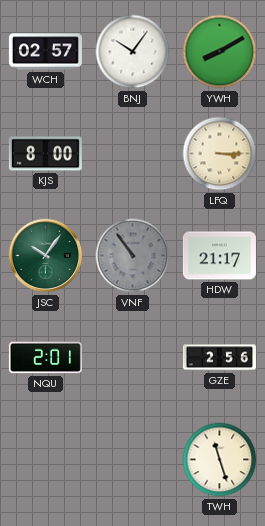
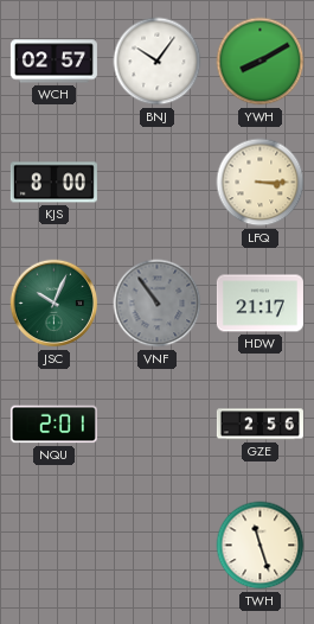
JSC: 10:06 -> 10:04
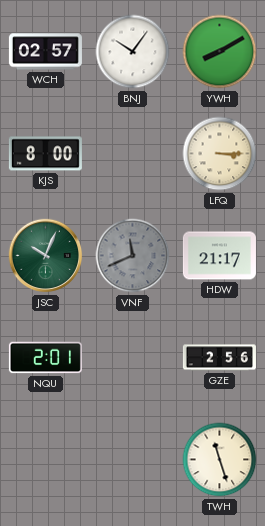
VNF: 10:54 -> 11:41
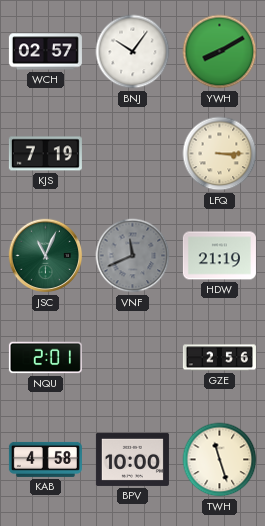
KJS: 8:00 -> 7:19
JSC: 10:04 -> 11:04
HDW: 21:17 -> 21:19
KAB: none -> 4:58
BPV: none -> 10:00
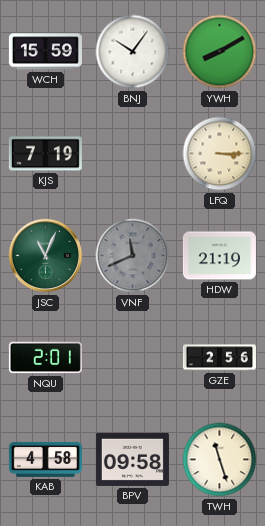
WCH: 02:57 -> 15:59
BPV: 10:00 -> 09:58
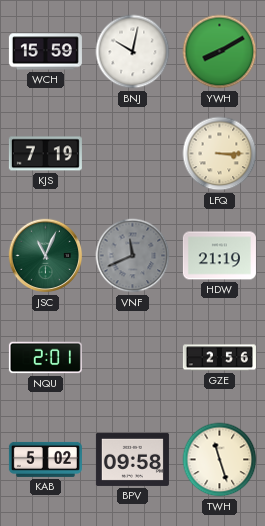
BNJ: 10:06 -> 10:02
KAB: 4:58 -> 5:02
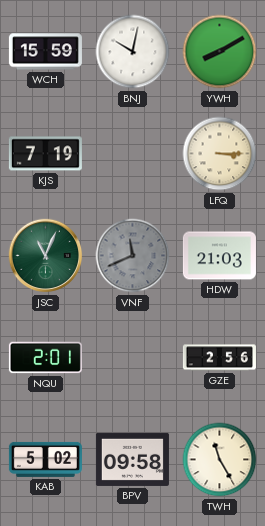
HDW: 21:19 -> 21:03
TWH: 11:27 -> 11:25
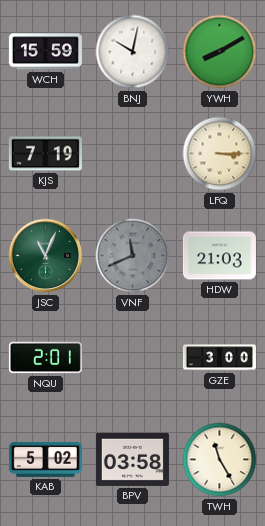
GZE: 2:56 -> 3:00
BPV: 09:58 -> 03:58
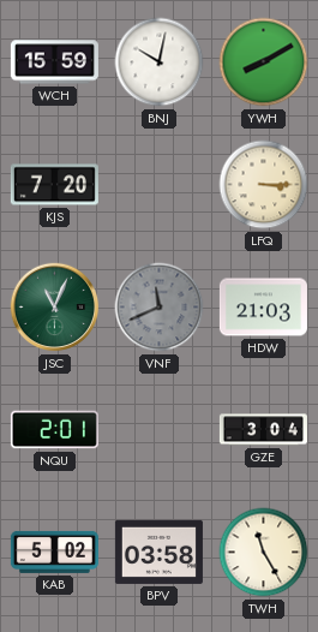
KJS: 7:19 -> 7:20
GZE: 3:00 -> 3:04
